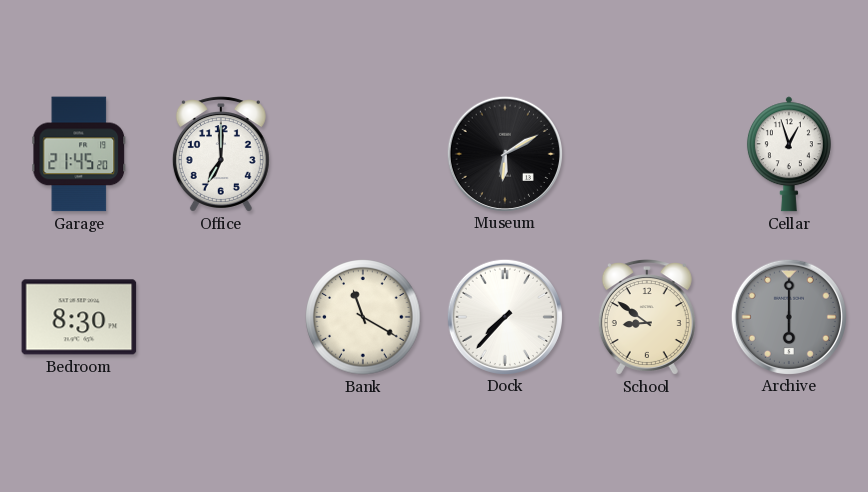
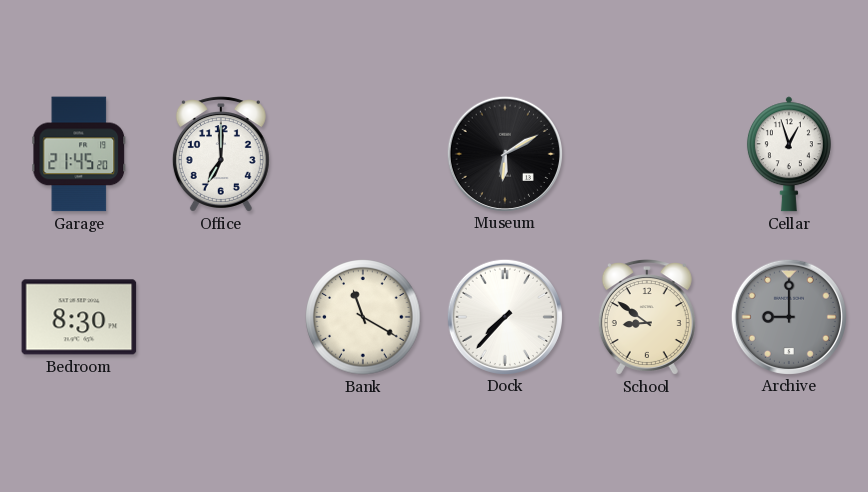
Archive: 6:00 -> 9:00
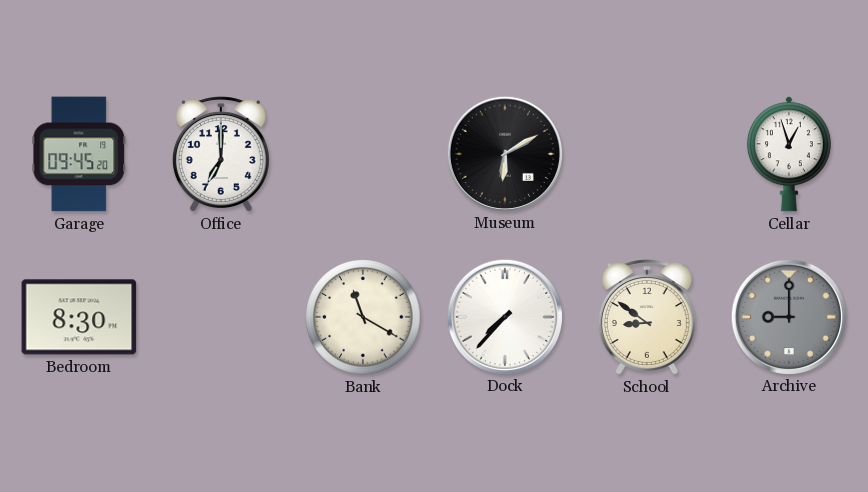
Garage: 21:45 -> 09:45
